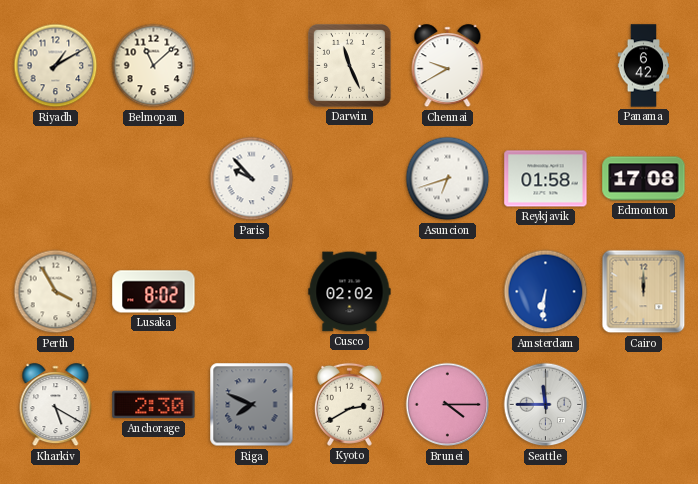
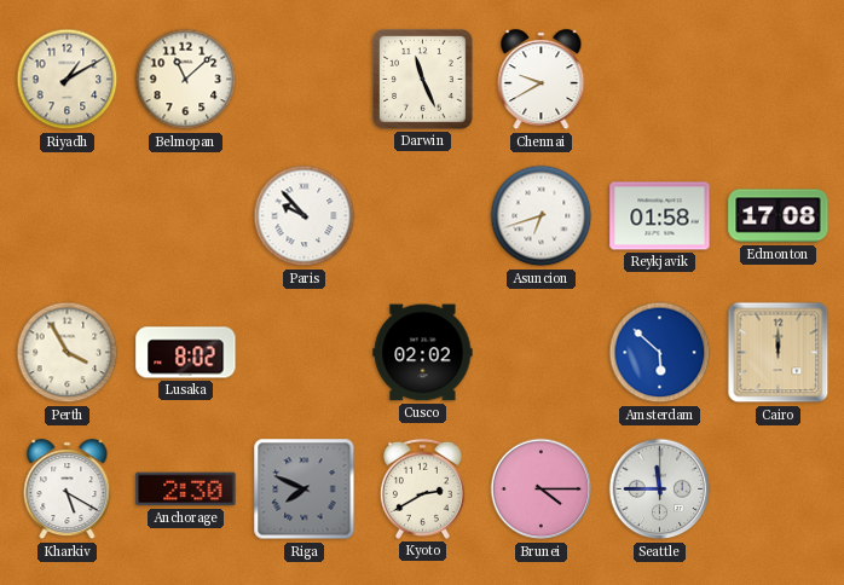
Panama: 6:42 -> none
Amsterdam: 6:31 -> 5:52
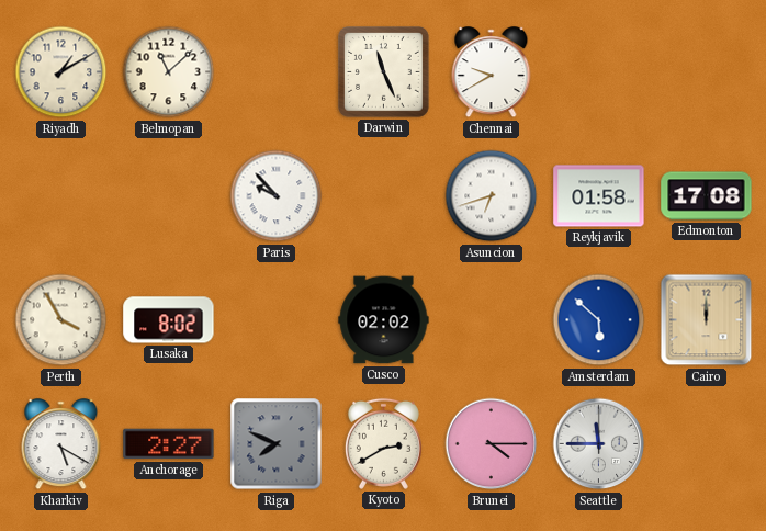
Anchorage: 2:30 -> 2:27
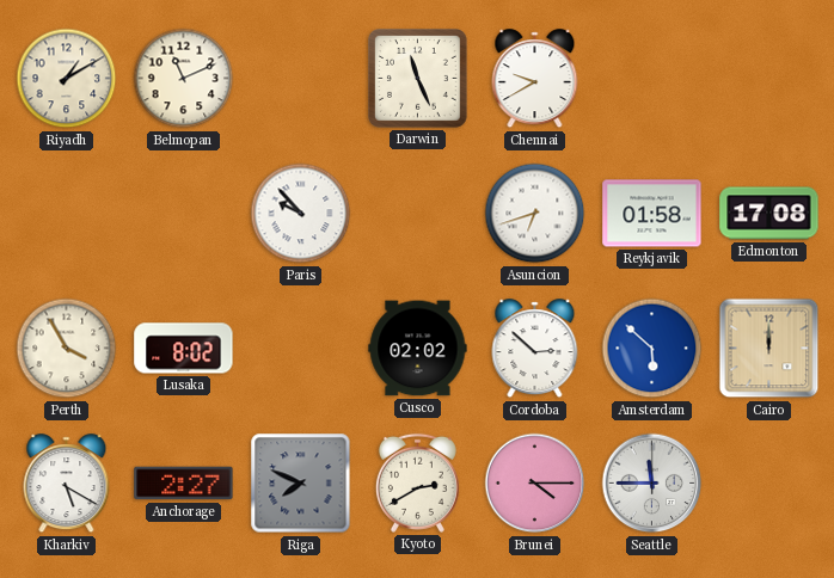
Belmopan: 11:08 -> 11:11
Cordoba: none -> 2:52
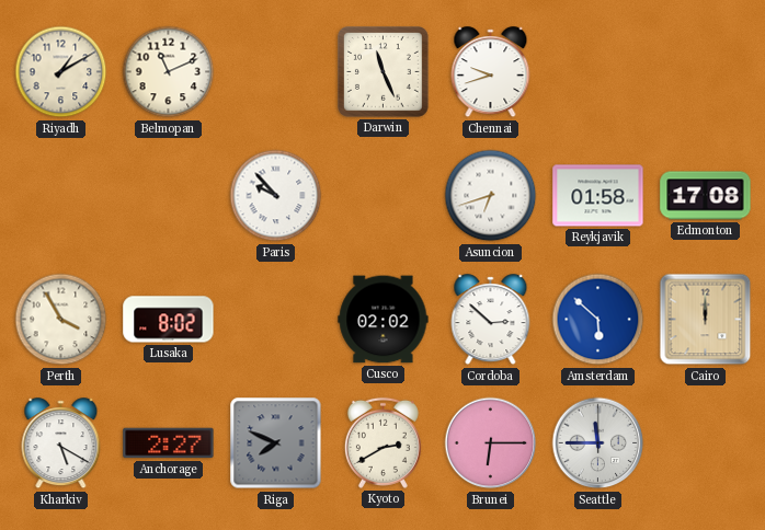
Chennai: 9:40 -> 9:42
Brunei: 4:15 -> 6:15
